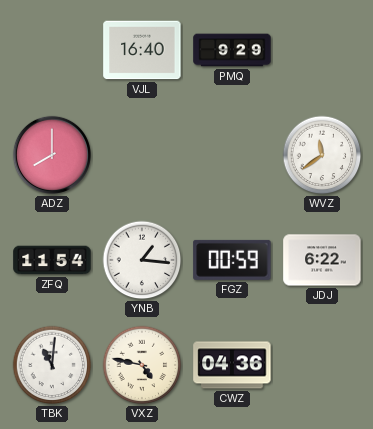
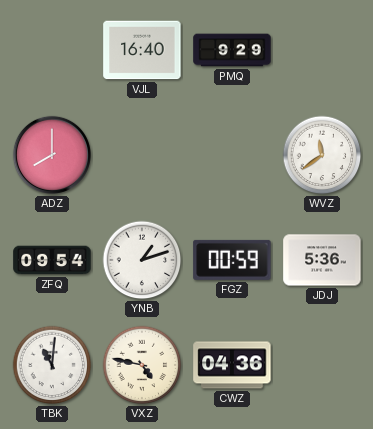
ZFQ: 11:54 -> 09:54
YNB: 1:16 -> 1:12
JDJ: 6:22 -> 5:36
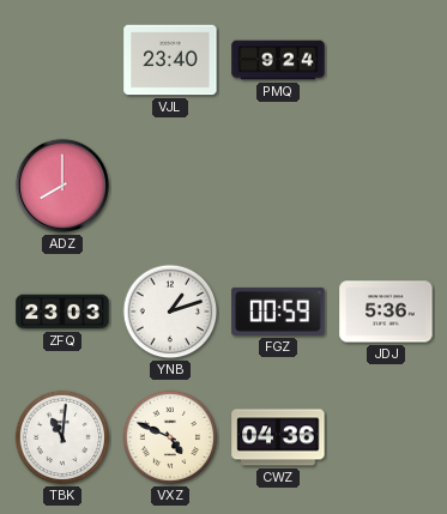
VJL: 16:40 -> 23:40
PMQ: 9:29 -> 9:24
WVZ: 11:39 -> none
ZFQ: 09:54 -> 23:03
VXZ: 4:47 -> 4:49
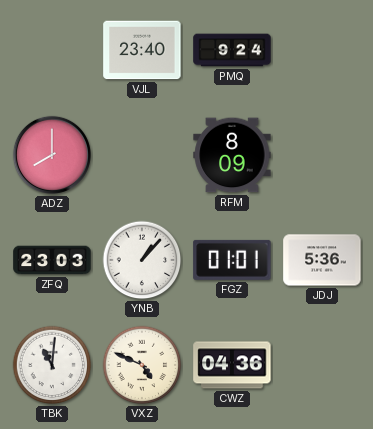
RFM: none -> 8:09
YNB: 1:12 -> 1:07
FGZ: 00:59 -> 01:01
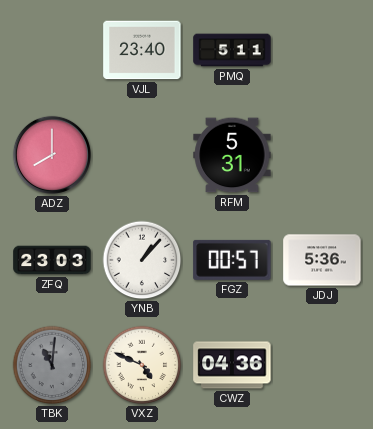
PMQ: 9:24 -> 5:11
RFM: 8:09 -> 5:31
FGZ: 01:01 -> 00:57
TBK dial: white -> grey
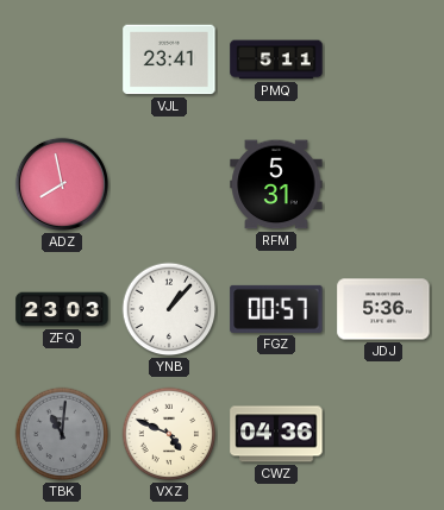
VJL: 23:40 -> 23:41
ADZ: 8:00 -> 7:58
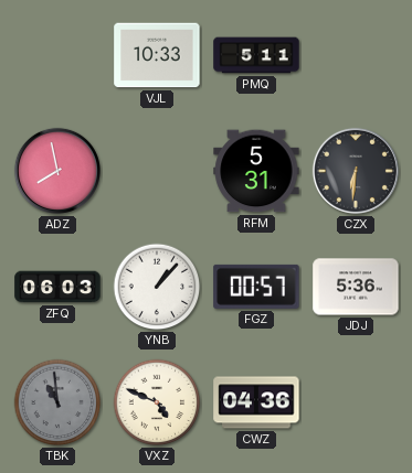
VJL: 23:41 -> 10:33
CZX: none -> 6:31
ZFQ: 23:03 -> 06:03
TBK: 11:01 -> 10:59
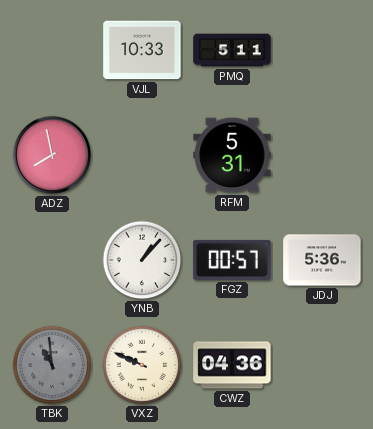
CZX: 6:31 -> none
ZFQ: 06:03 -> none
VXZ: 4:49 -> 9:49
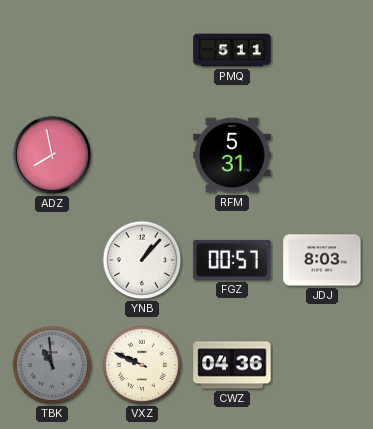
VJL: 10:33 -> none
JDJ: 5:36 -> 8:03
